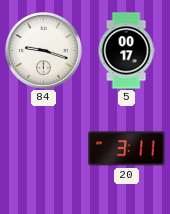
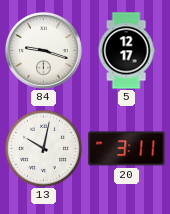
5: 00:17 -> 12:17
13: none -> 10:02
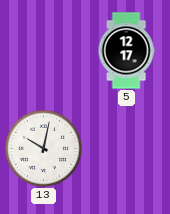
84: 9:18 -> none
20: 3:11 -> none
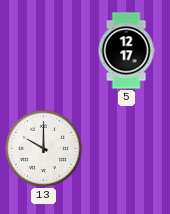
13: 10:02 -> 10:00
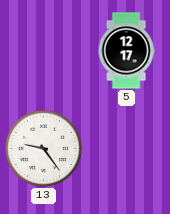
13: 10:00 -> 9:24
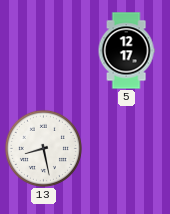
13: 9:24 -> 8:28
